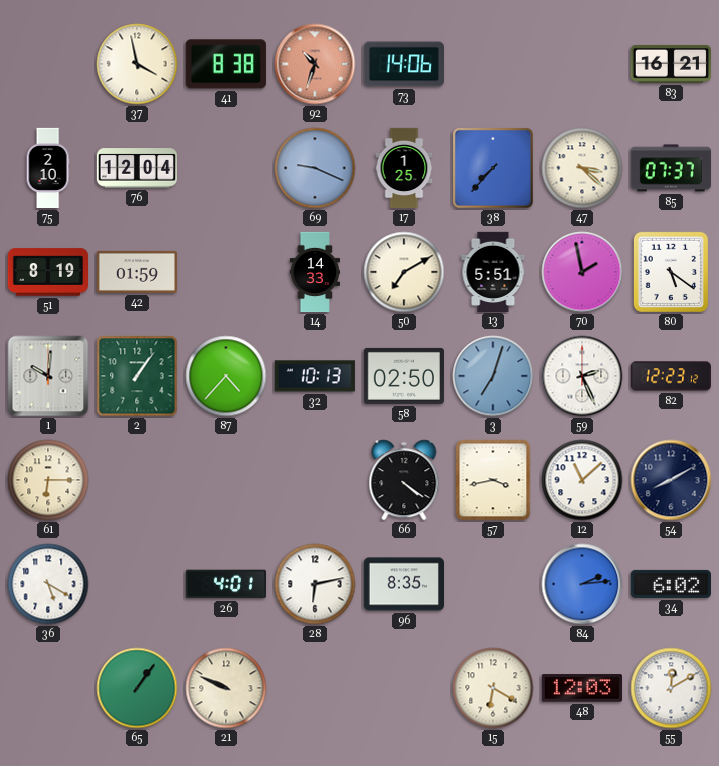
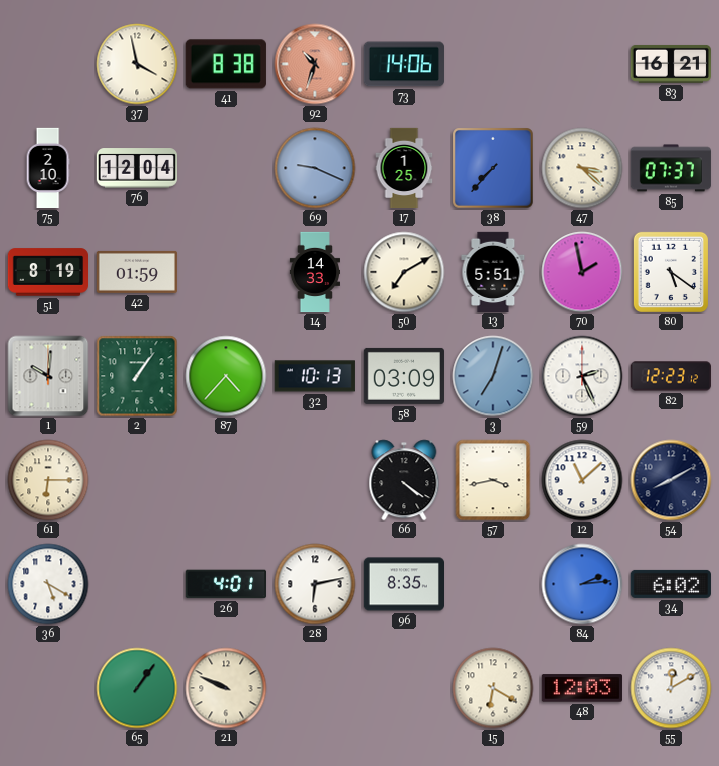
58: 02:50 -> 03:09
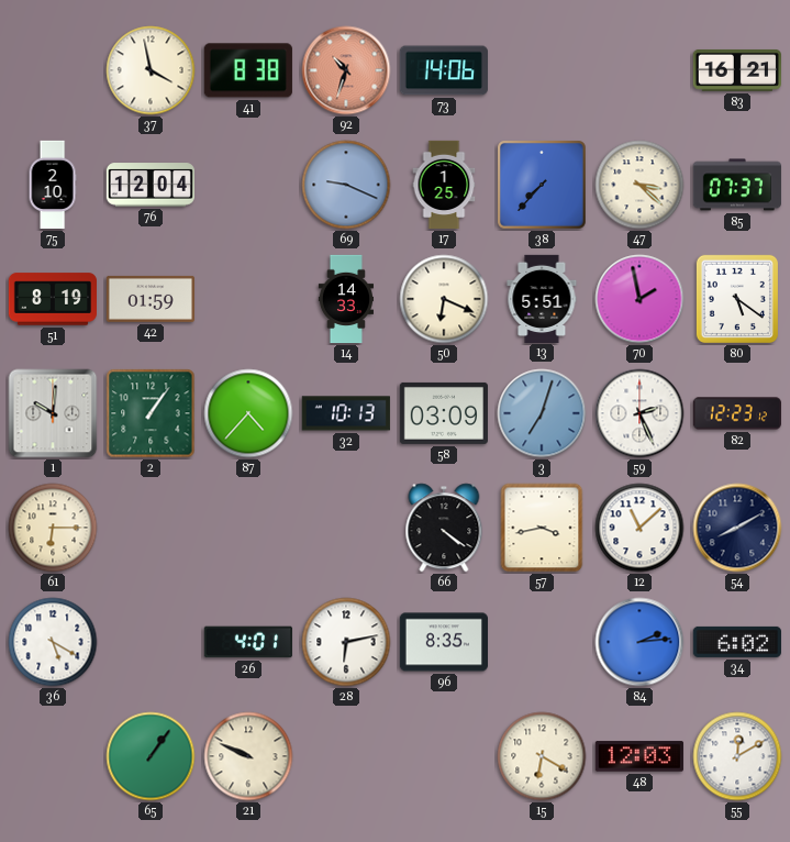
50: 7:10 -> 6:19
